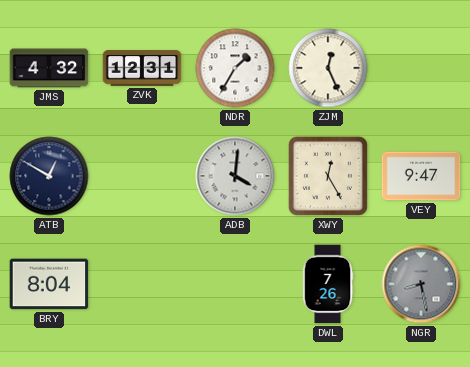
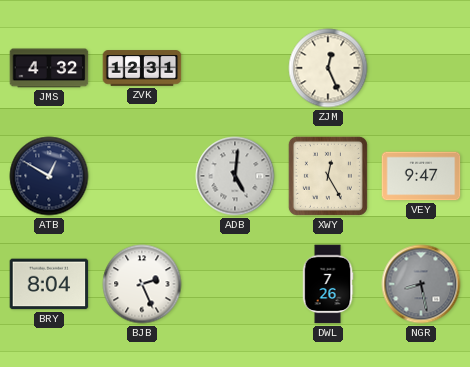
NDR: 1:35 -> none
ADB: 4:01 -> 5:01
BJB: none -> 2:26
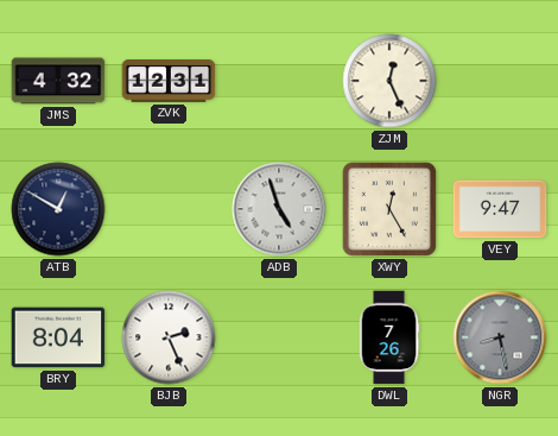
ADB: 5:01 -> 4:57
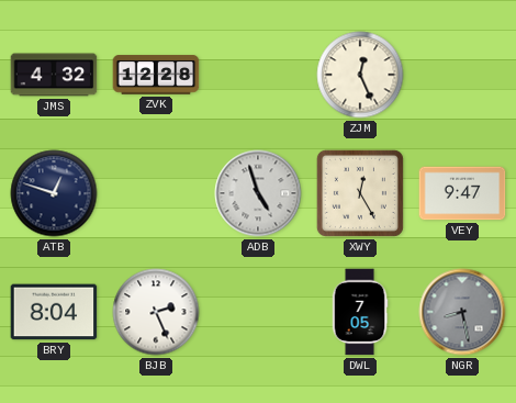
ZVK: 12:31 -> 12:28
ATB: 12:50 -> 12:48
DWL: 7:26 -> 7:05
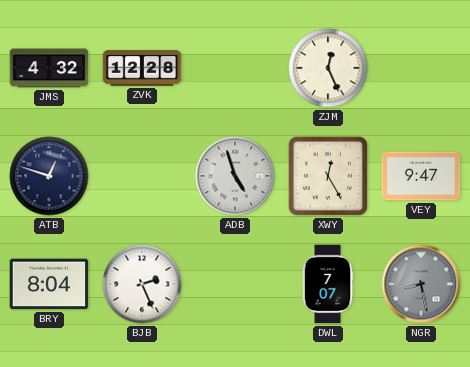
DWL: 7:05 -> 7:07
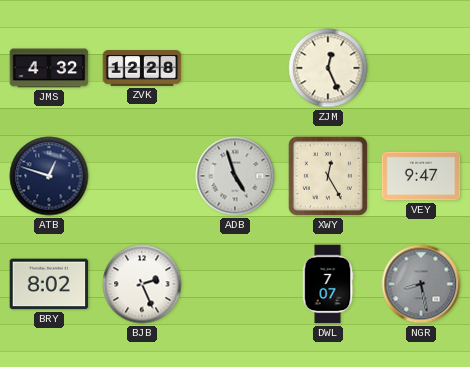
BRY: 8:04 -> 8:02
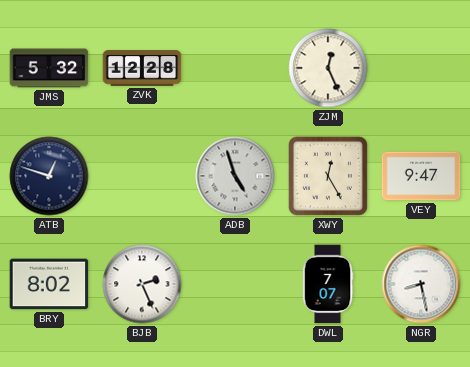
JMS: 4:32 -> 5:32
NGR dial: grey -> white
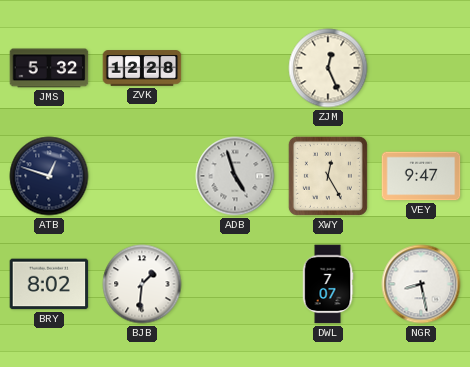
BJB: 2:26 -> 1:31
